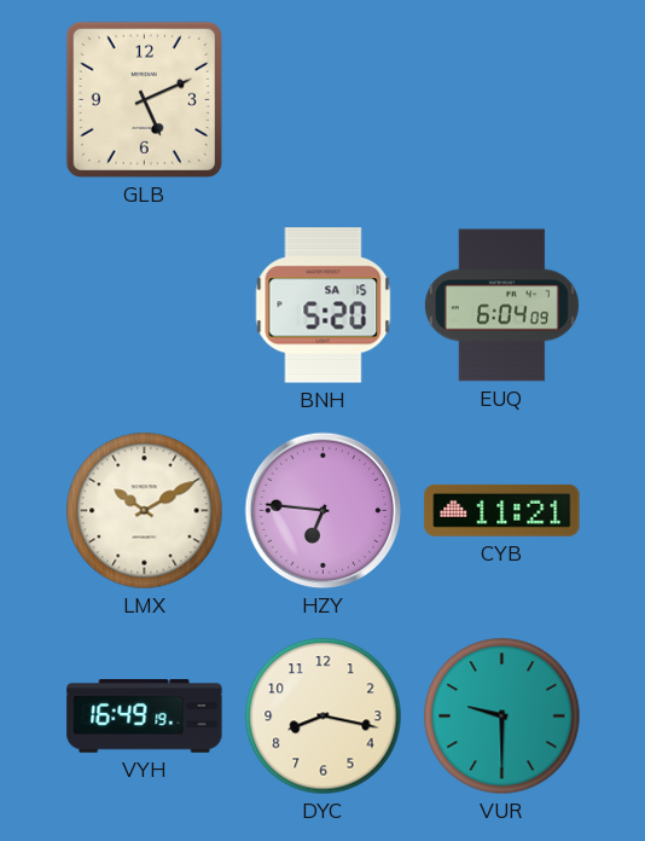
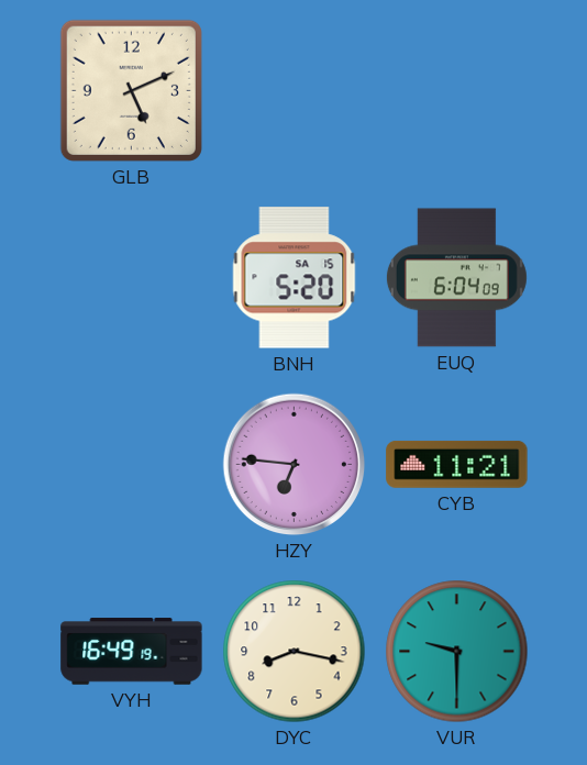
LMX: 10:10 -> none
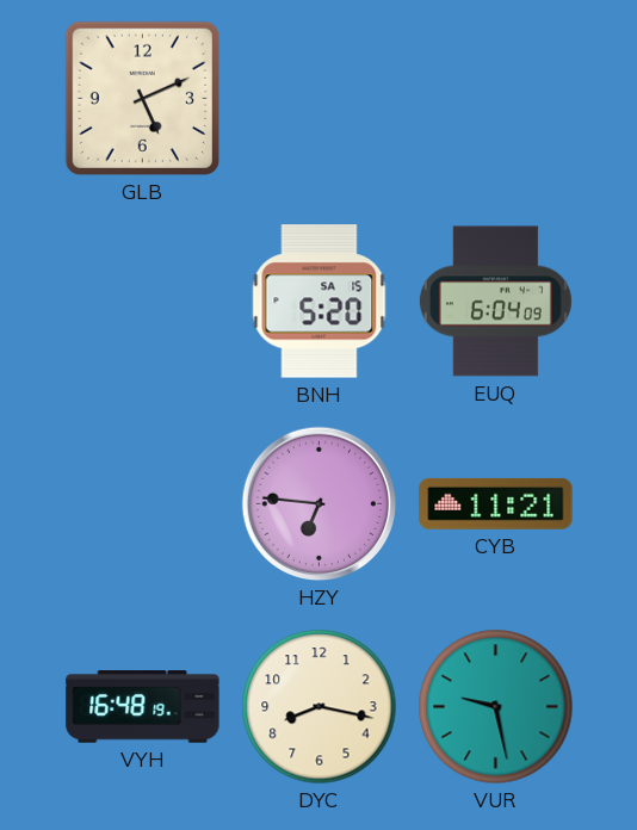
VYH: 16:49 -> 16:48
VUR: 9:30 -> 9:28
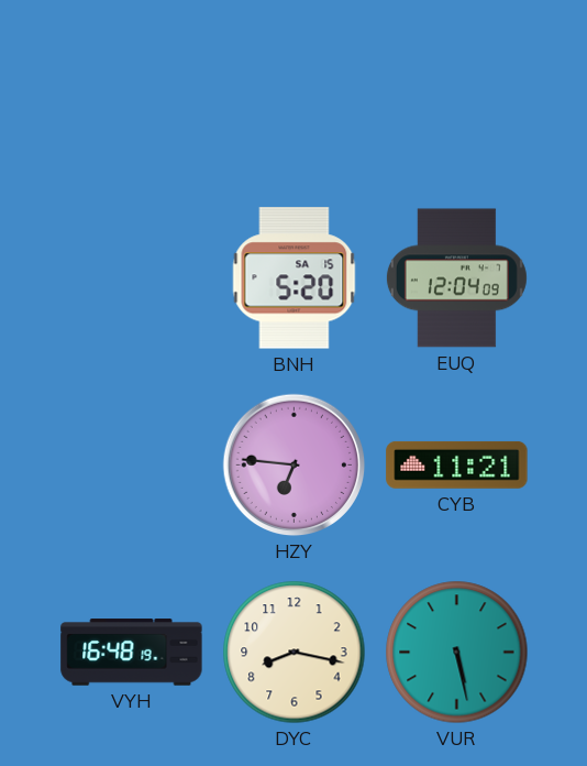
GLB: 5:11 -> none
EUQ: 6:04 -> 12:04
VUR: 9:28 -> 5:28
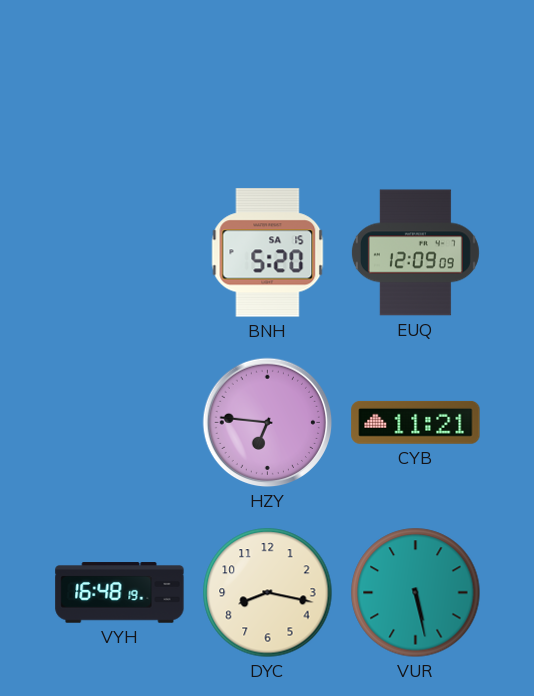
EUQ: 12:04 -> 12:09
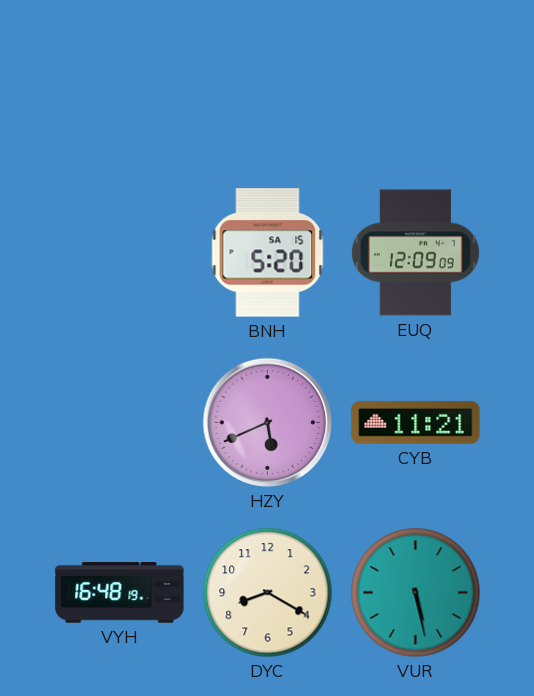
HZY: 6:46 -> 5:41
DYC: 8:17 -> 8:20
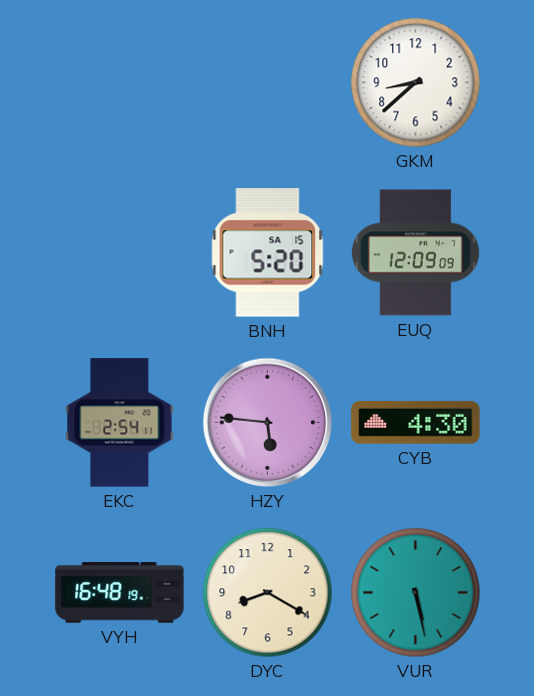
GKM: none -> 8:38
EKC: none -> 2:54
HZY: 5:41 -> 5:46
CYB: 11:21 -> 4:30
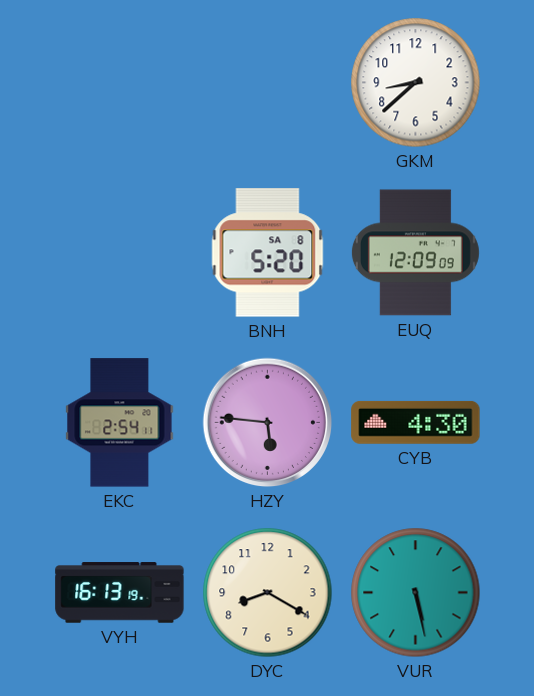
BNH date: SA 15 -> SA 8
VYH: 16:48 -> 16:13
